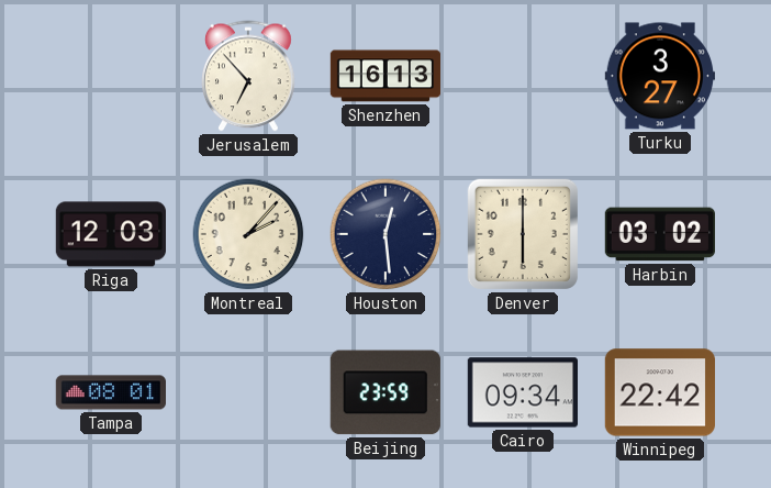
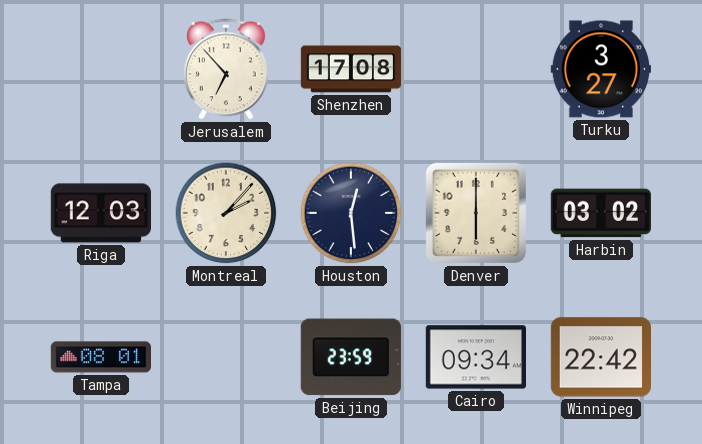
Shenzhen: 16:13 -> 17:08
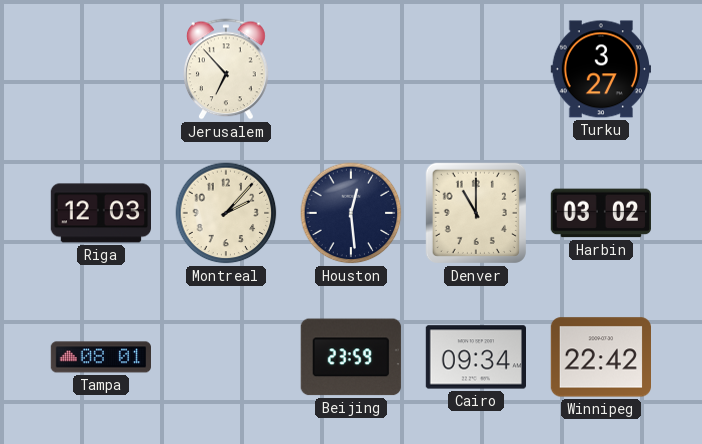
Shenzhen: 17:08 -> none
Denver: 6:00 -> 11:00
